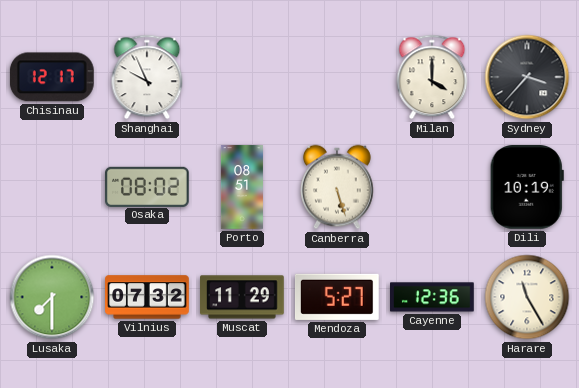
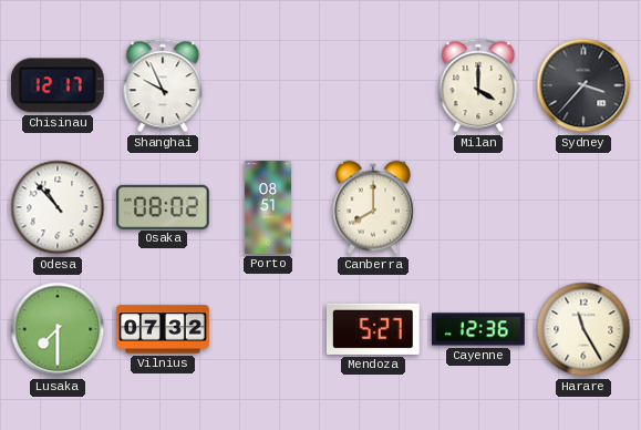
Odesa: none -> 10:53
Canberra: 5:27 -> 8:00
Dili: 10:19 -> none
Muscat: 11:29 -> none
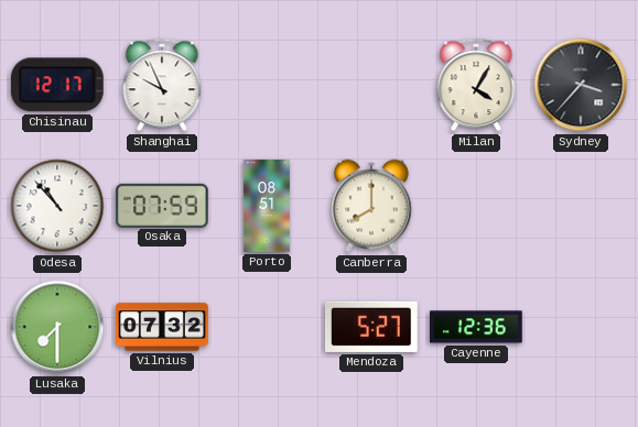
Milan: 4:00 -> 4:05
Osaka: 08:02 -> 07:59
Harare: 11:25 -> none
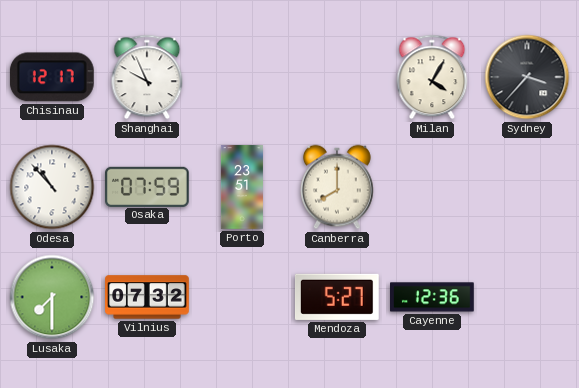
Porto: 08:51 -> 23:51
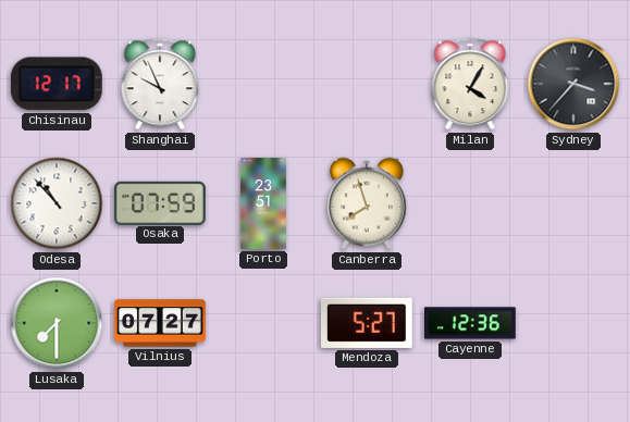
Canberra: 8:00 -> 7:57
Vilnius: 07:32 -> 07:27
